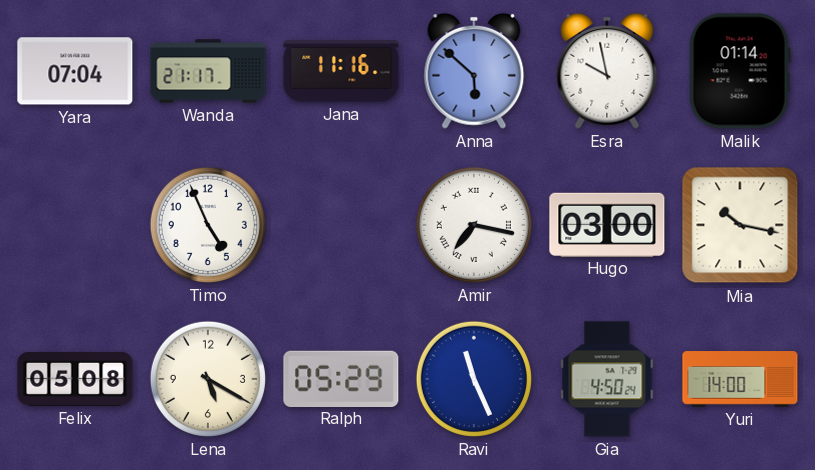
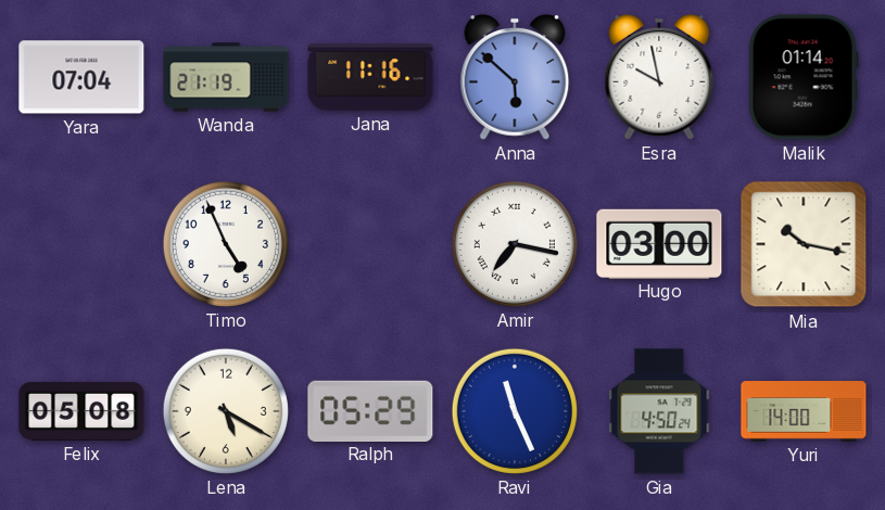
Wanda: 21:17 -> 21:19
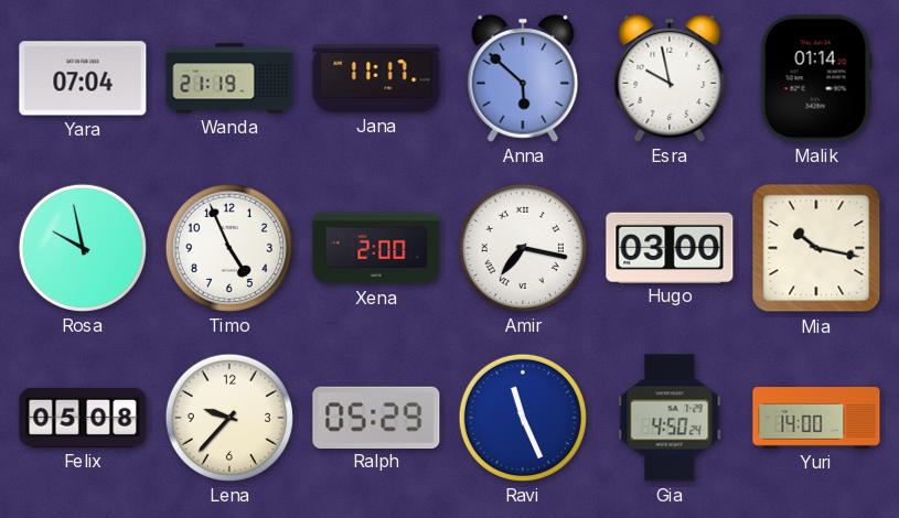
Jana: 11:16 -> 11:17
Rosa: none -> 9:58
Xena: none -> 2:00
Lena: 5:20 -> 9:37
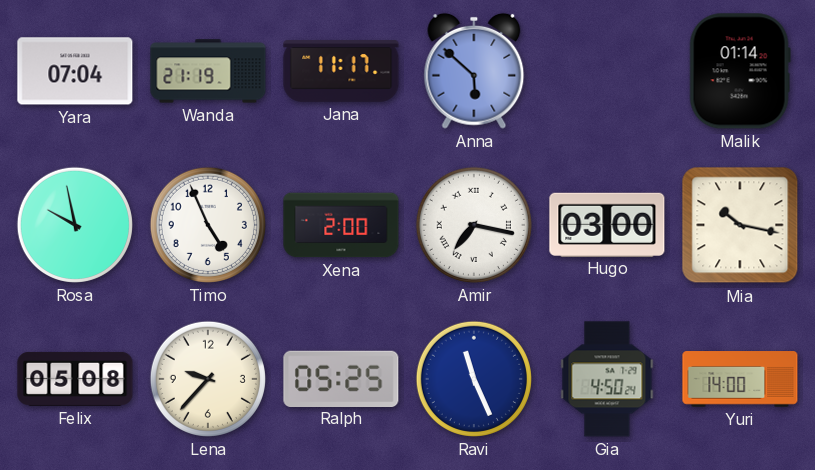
Esra: 9:58 -> none
Ralph: 05:29 -> 05:25
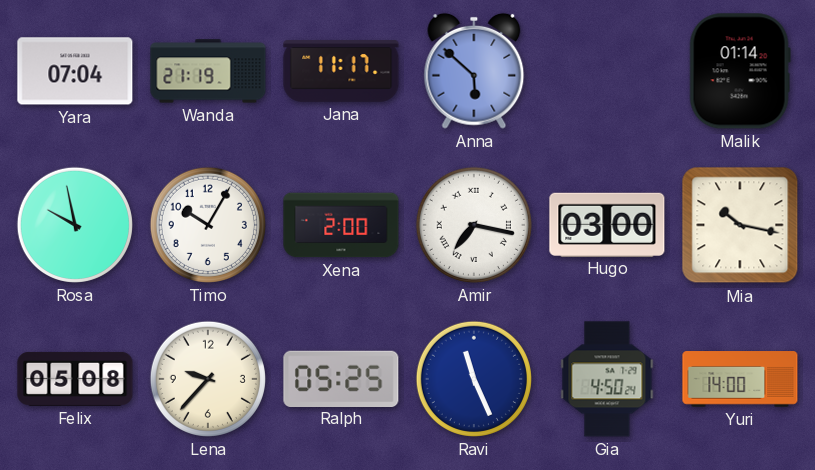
Timo: 4:56 -> 10:05
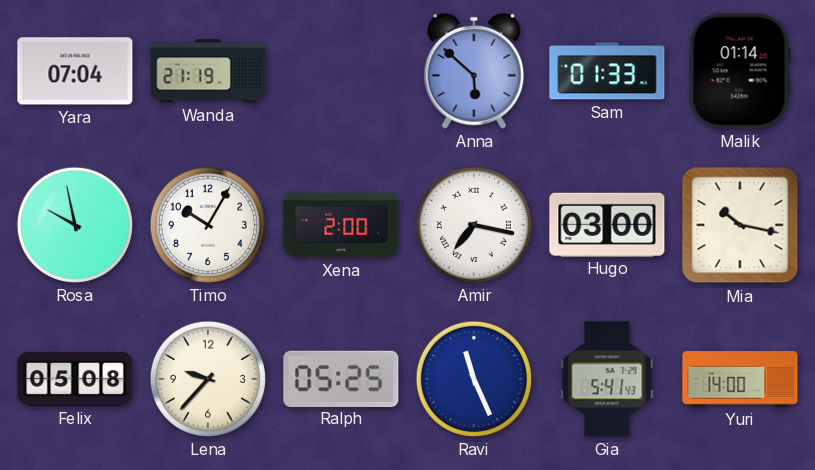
Jana: 11:17 -> none
Sam: none -> 01:33
Gia: 4:50 -> 5:41
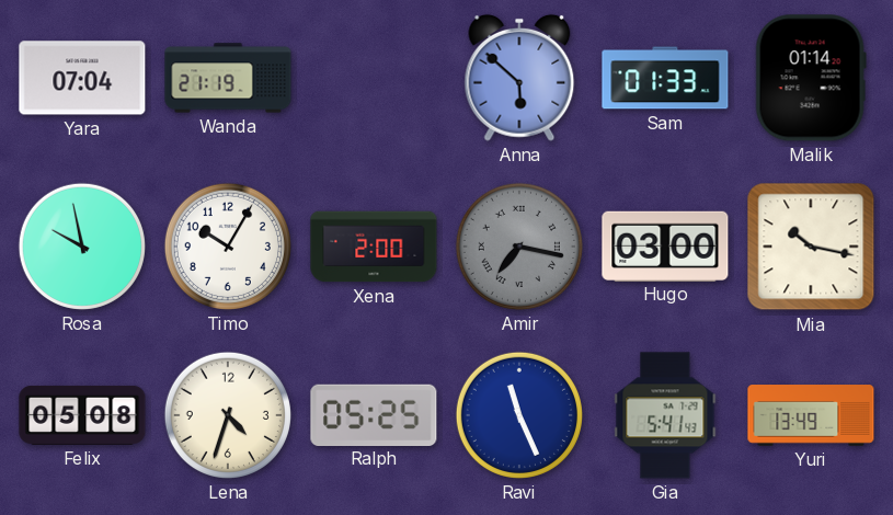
Amir dial: white -> grey
Lena: 9:37 -> 4:33
Yuri: 14:00 -> 13:49
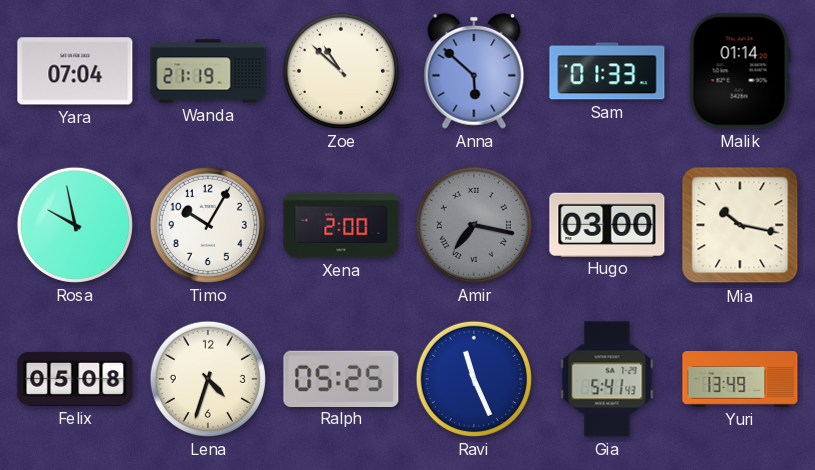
Zoe: none -> 10:52
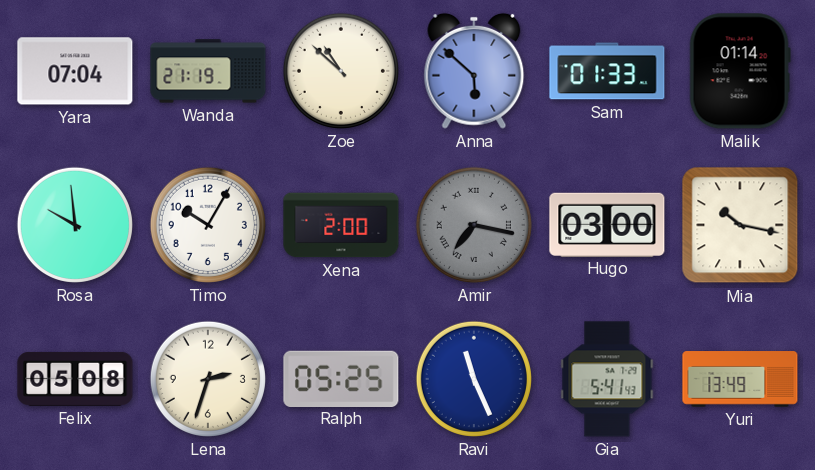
Rosa: 9:58 -> 9:59
Lena: 4:33 -> 2:33
